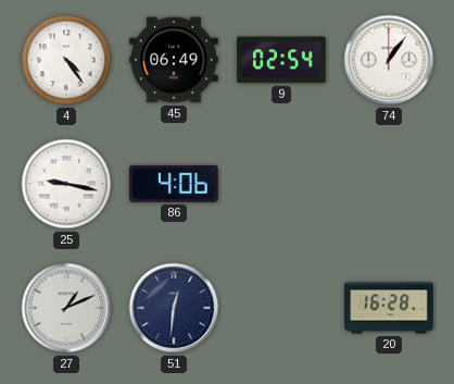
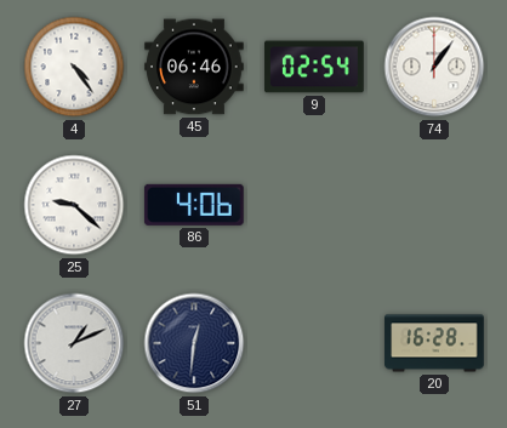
45: 06:49 -> 06:46
25: 9:17 -> 9:22
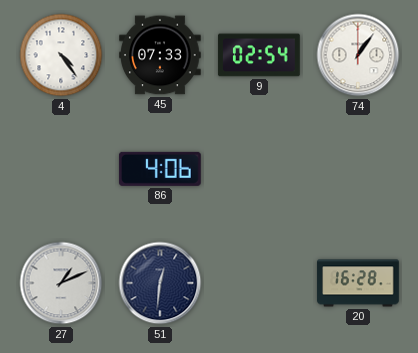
45: 06:46 -> 07:33
25: 9:22 -> none
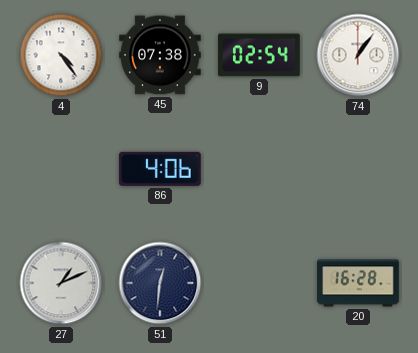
45: 07:33 -> 07:38
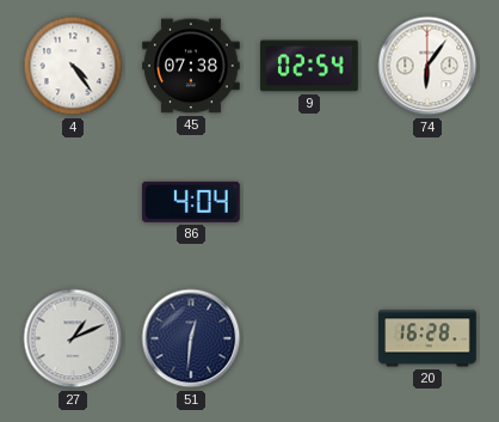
74: 1:06 -> 6:06
86: 4:06 -> 4:04
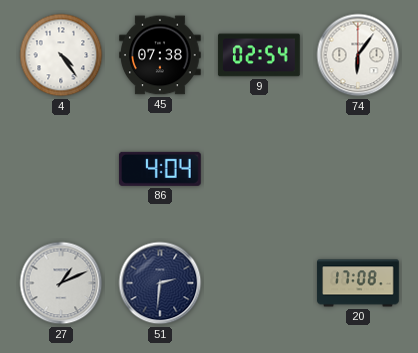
51: 12:31 -> 2:31
20: 16:28 -> 17:08
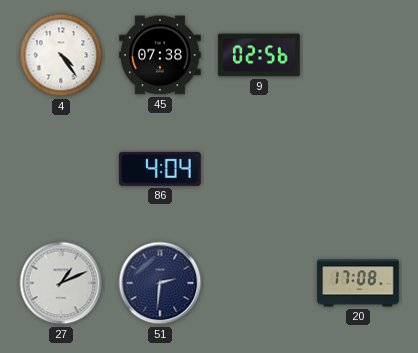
9: 02:54 -> 02:56
74: 6:06 -> none
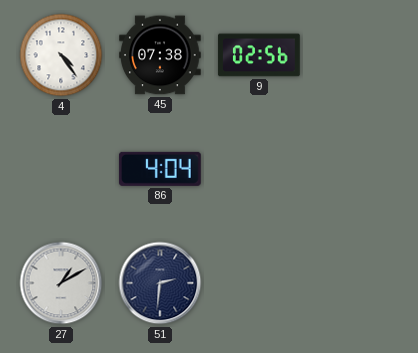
27: 1:11 -> 1:10
20: 17:08 -> none
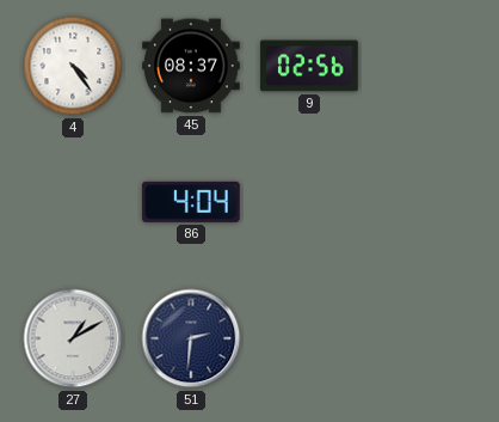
45: 07:38 -> 08:37
